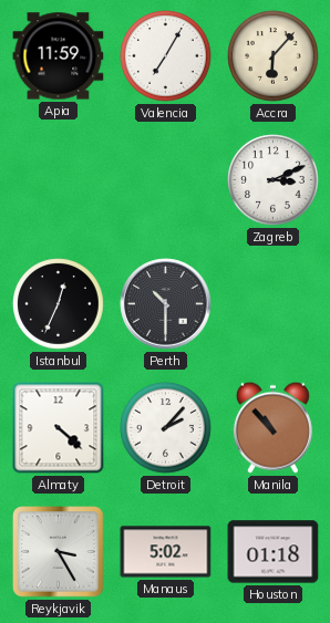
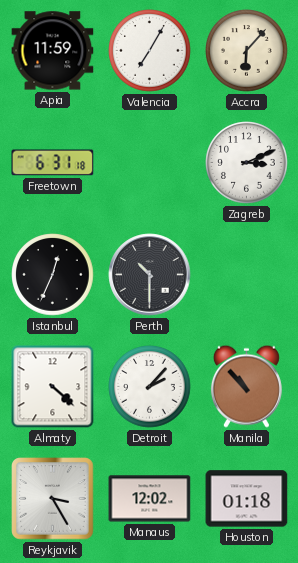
Freetown: none -> 6:31
Manaus: 5:02 -> 12:02
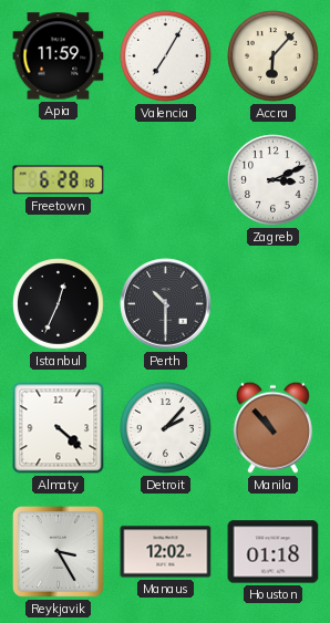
Freetown: 6:31 -> 6:28
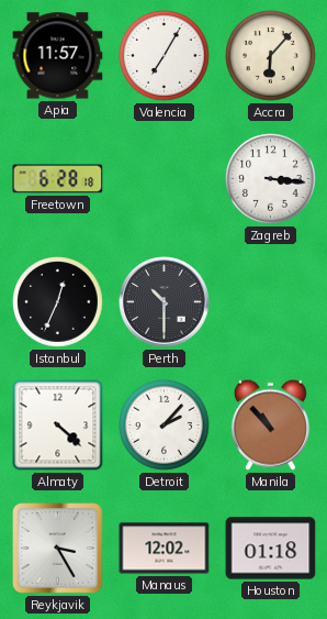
Apia: 11:59 -> 11:57
Zagreb: 3:11 -> 3:16
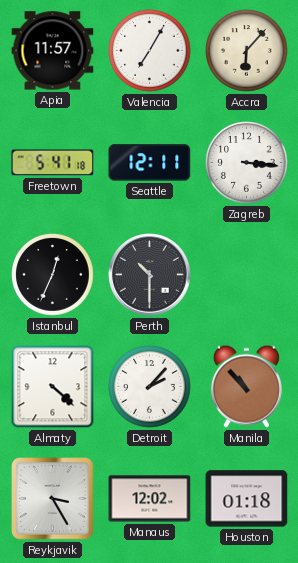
Freetown: 6:28 -> 5:41
Seattle: none -> 12:11
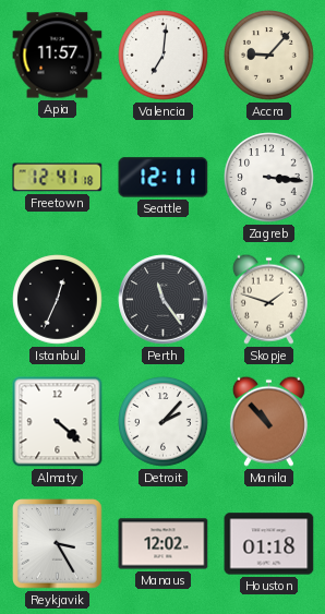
Valencia: 7:05 -> 7:01
Accra: 6:07 -> 9:07
Freetown: 5:41 -> 12:41
Perth: 10:30 -> 11:24
Skopje: none -> 1:48
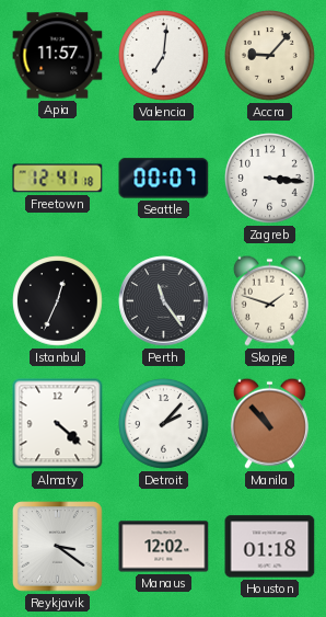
Seattle: 12:11 -> 00:07
Reykjavik: 3:25 -> 3:21
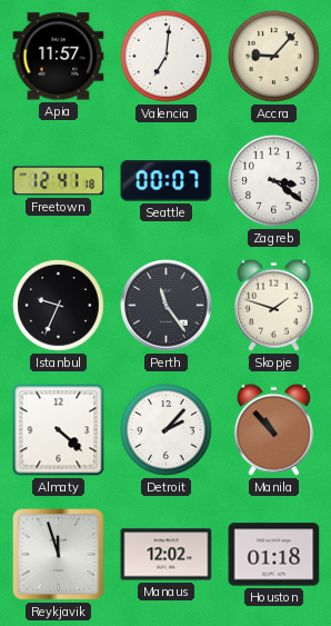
Zagreb: 3:16 -> 3:21
Istanbul: 12:34 -> 9:34
Reykjavik: 3:21 -> 11:57
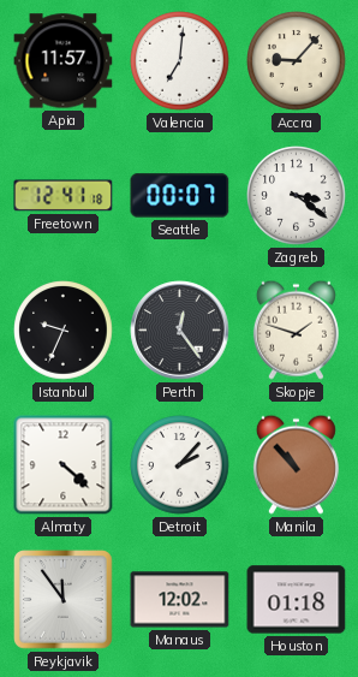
Perth: 11:24 -> 12:24
Reykjavik: 11:57 -> 11:54
